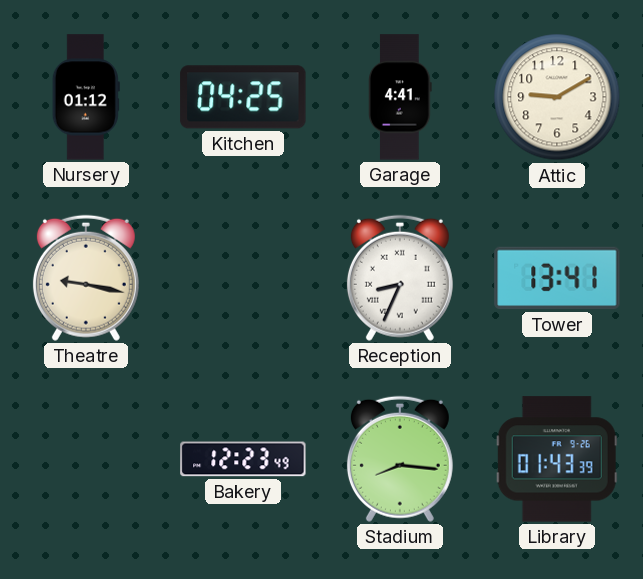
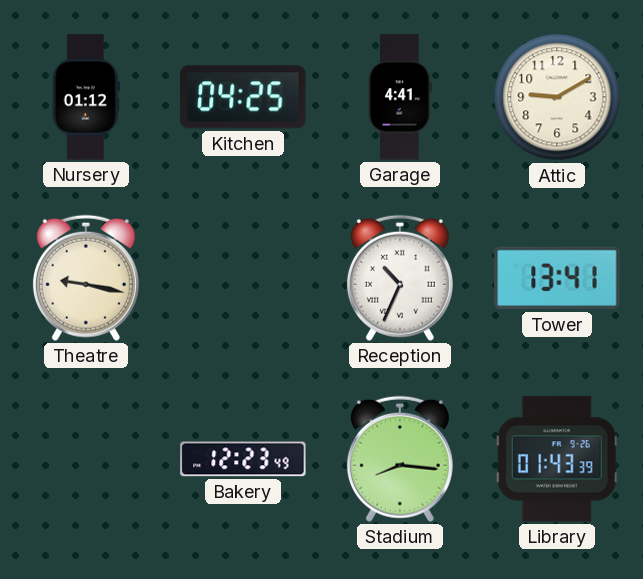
Reception: 8:34 -> 10:34
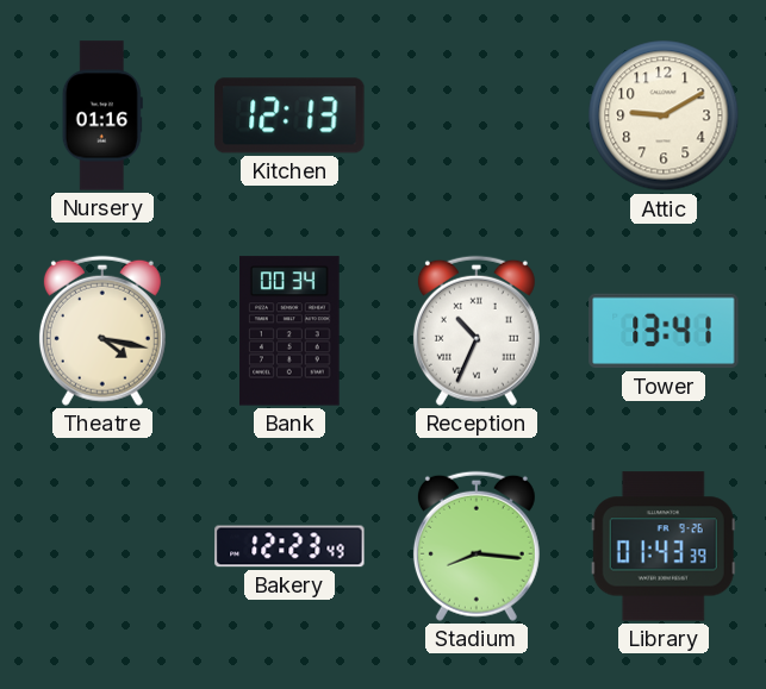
Nursery: 01:12 -> 01:16
Kitchen: 04:25 -> 12:13
Garage: 4:41 -> none
Theatre: 9:17 -> 4:17
Bank: none -> 00:34
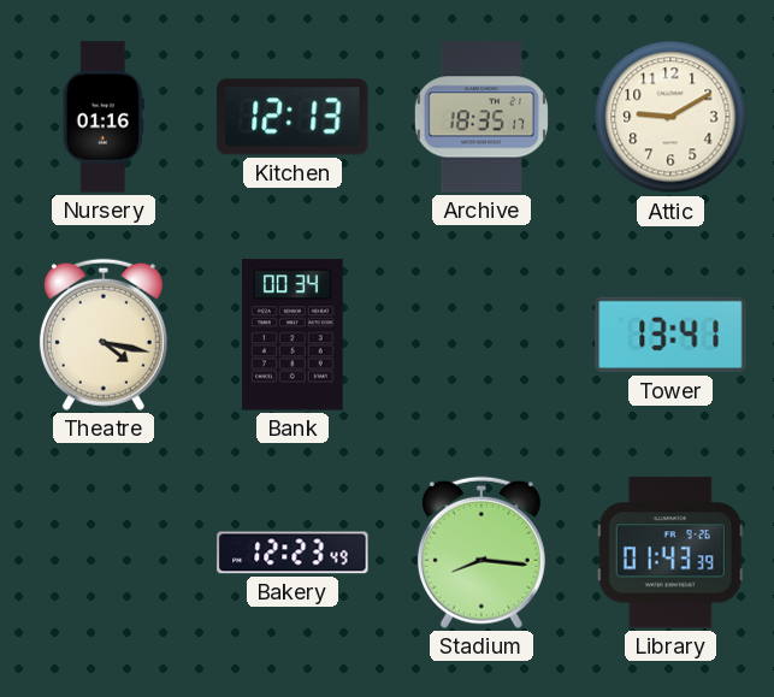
Archive: none -> 18:35
Reception: 10:34 -> none
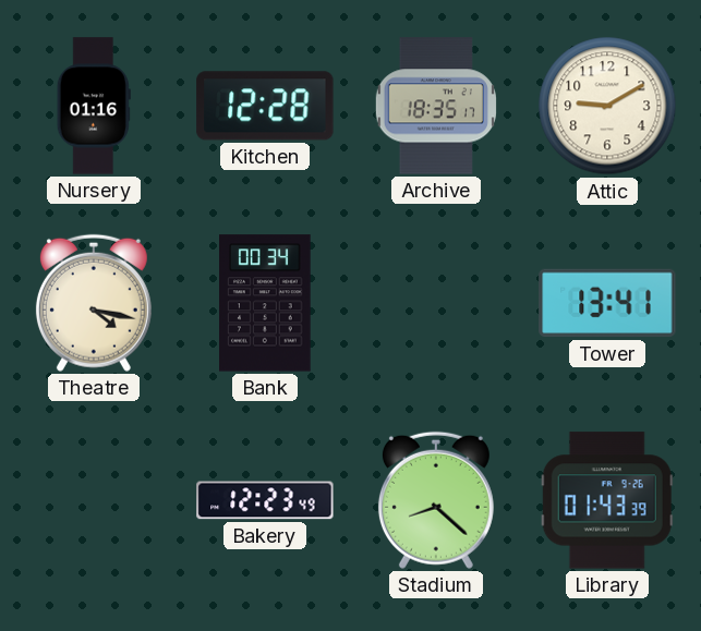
Kitchen: 12:13 -> 12:28
Stadium: 8:16 -> 8:22
